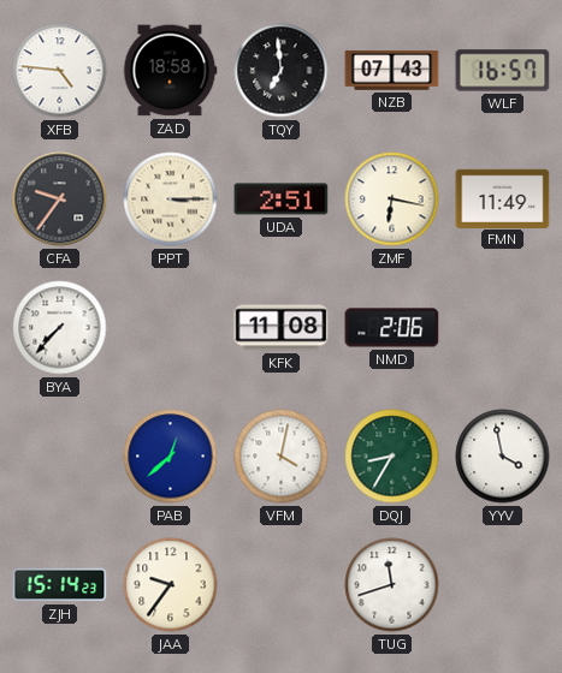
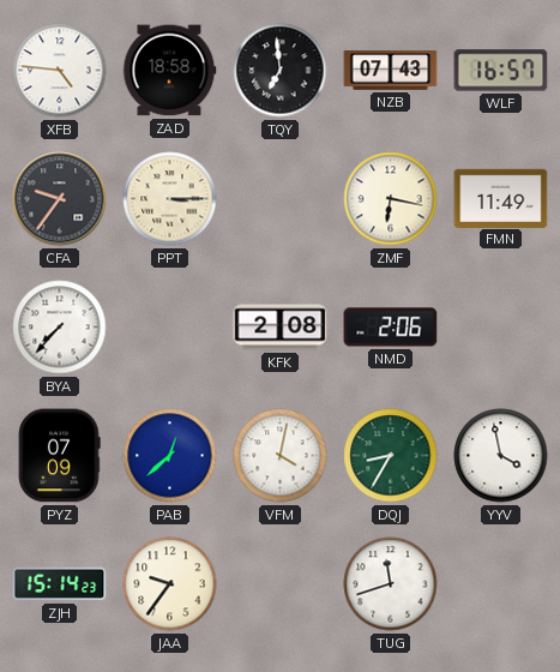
UDA: 2:51 -> none
KFK: 11:08 -> 2:08
PYZ: none -> 07:09
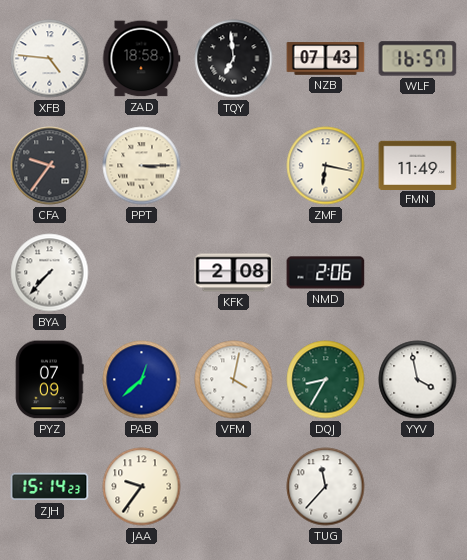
TUG: 11:42 -> 11:37
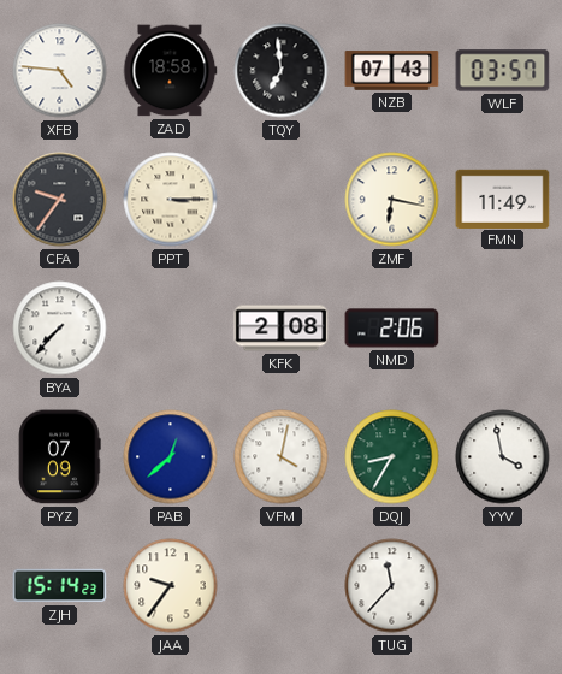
WLF: 16:57 -> 03:57
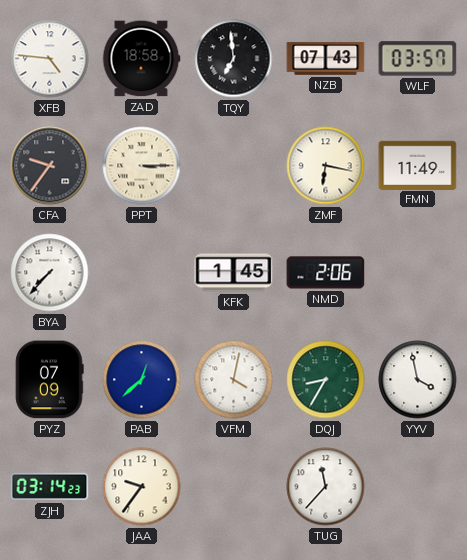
KFK: 2:08 -> 1:45
ZJH: 15:14 -> 03:14
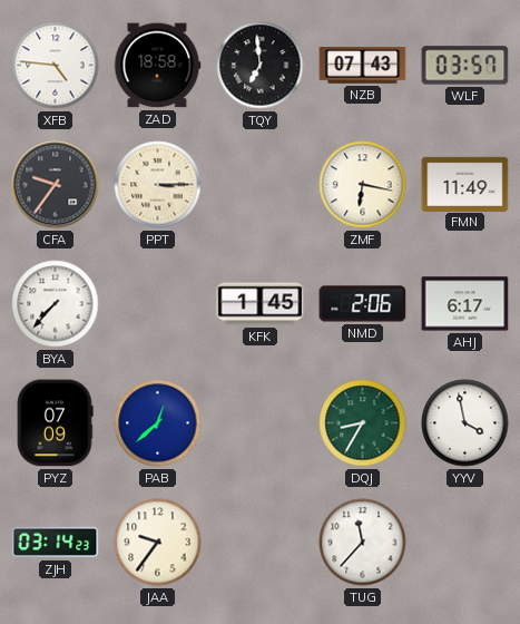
AHJ: none -> 6:17
VFM: 4:02 -> none
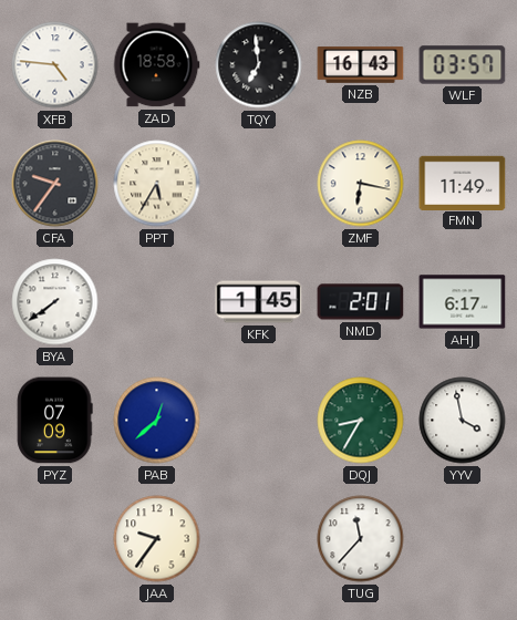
NZB: 07:43 -> 16:43
PPT: 3:15 -> 5:35
BYA: 7:37 -> 7:39
NMD: 2:06 -> 2:01
ZJH: 03:14 -> none
